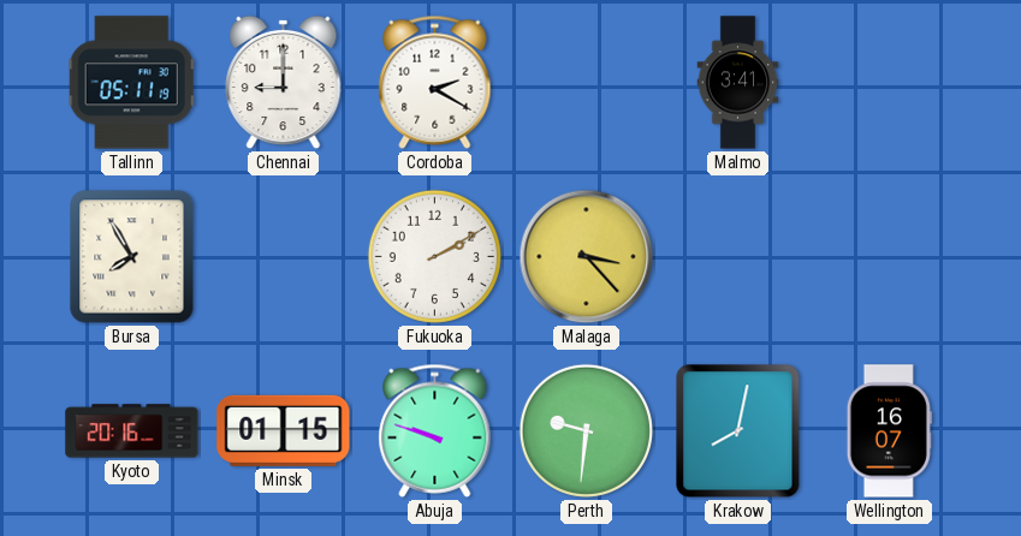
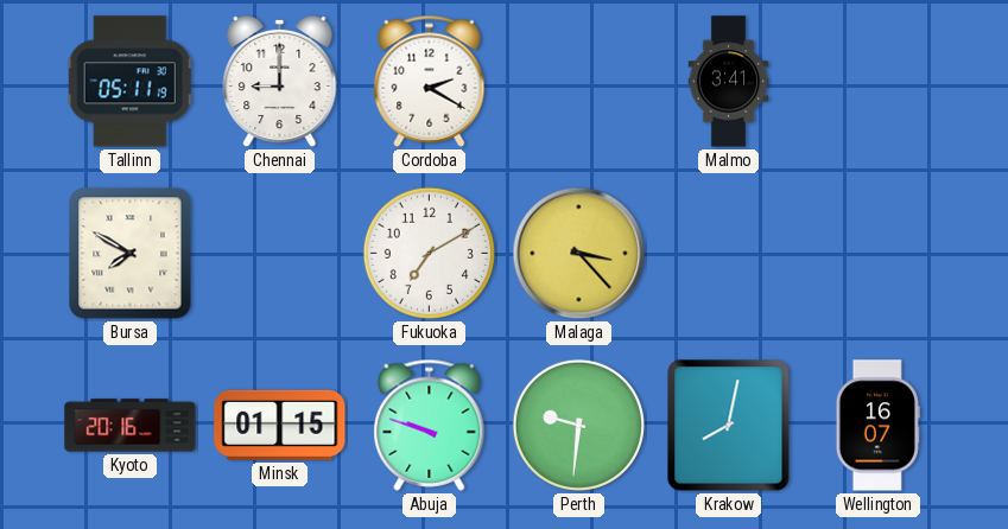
Bursa: 7:55 -> 7:50
Fukuoka: 2:10 -> 7:10
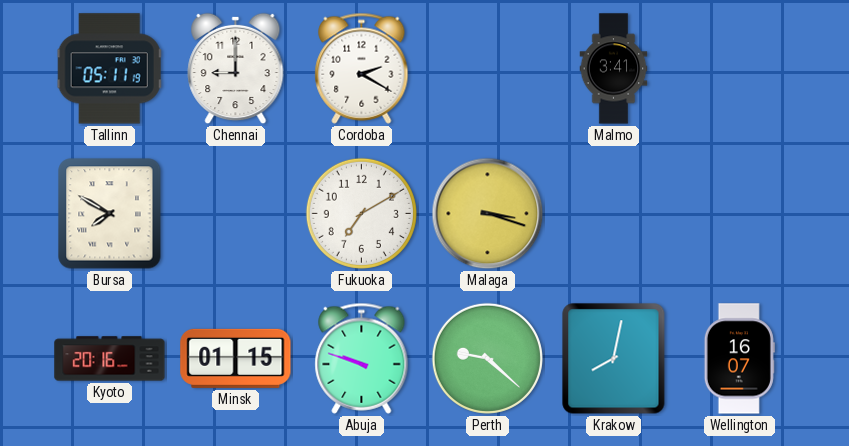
Malaga: 3:23 -> 3:18
Perth: 9:31 -> 9:22
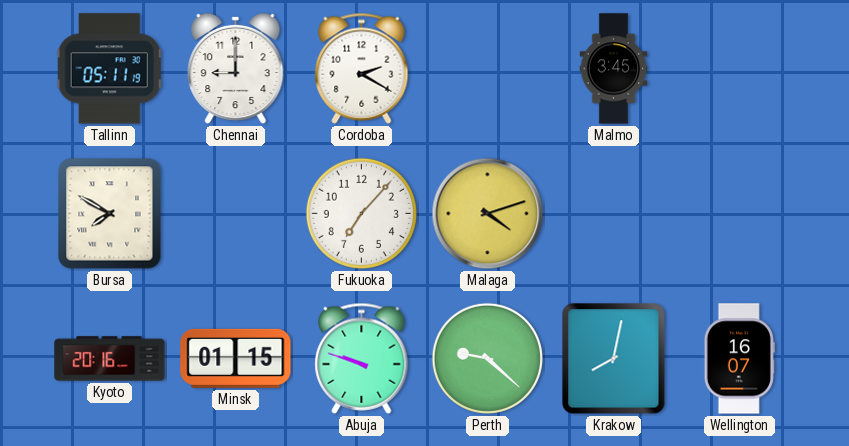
Malmo: 3:41 -> 3:45
Fukuoka: 7:10 -> 7:07
Malaga: 3:18 -> 4:12
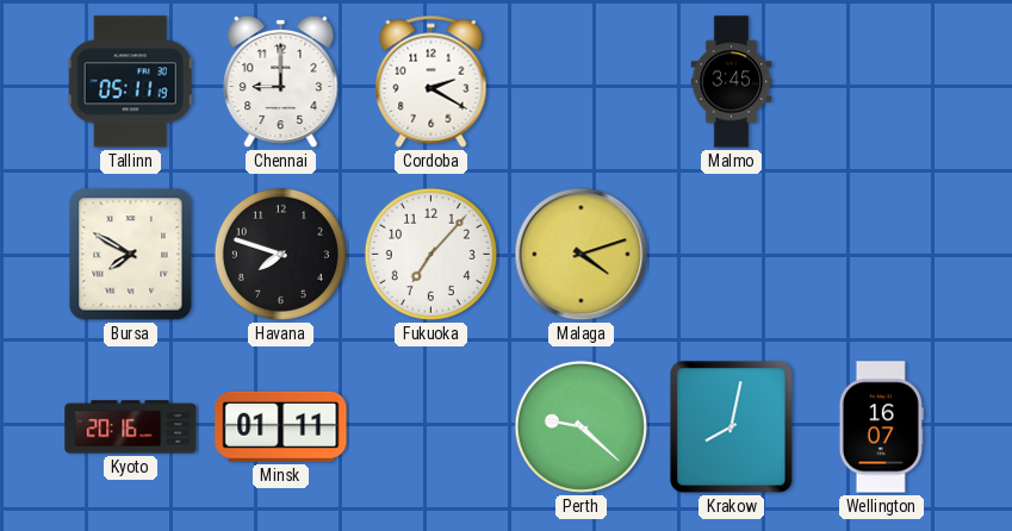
Havana: none -> 7:48
Minsk: 01:15 -> 01:11
Abuja: 9:48 -> none
